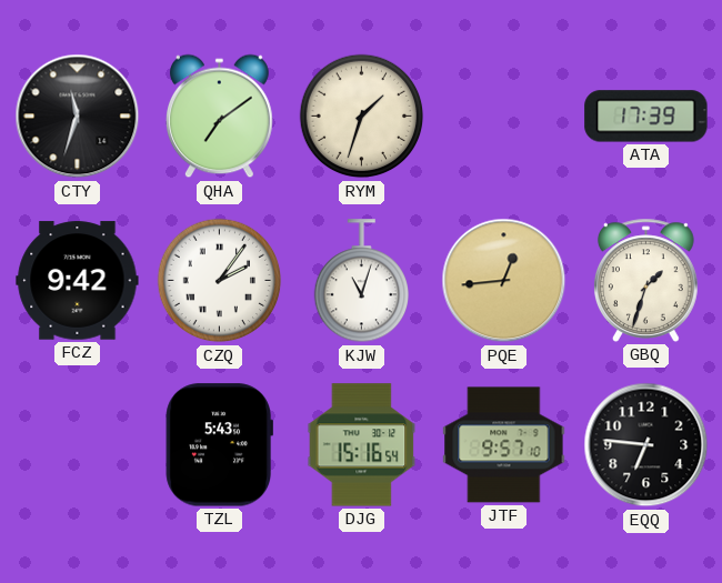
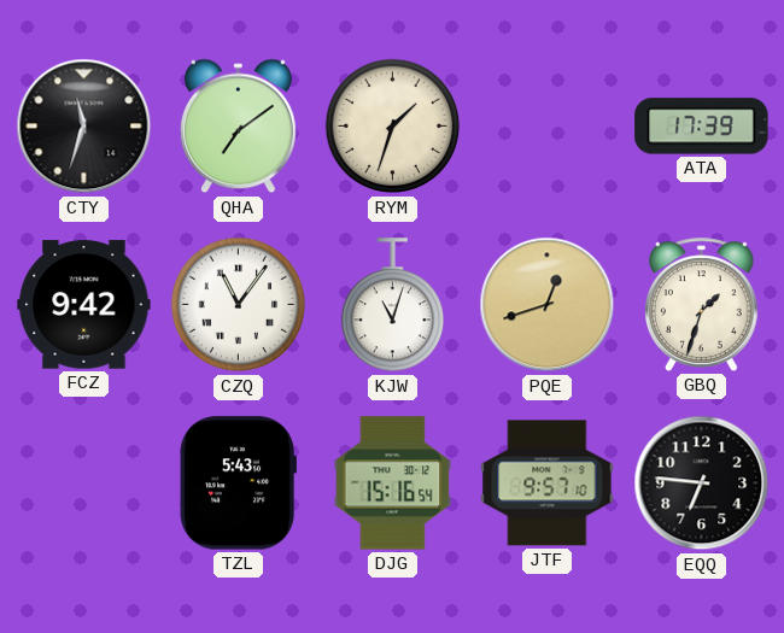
CZQ: 2:06 -> 11:06
PQE: 12:44 -> 12:42
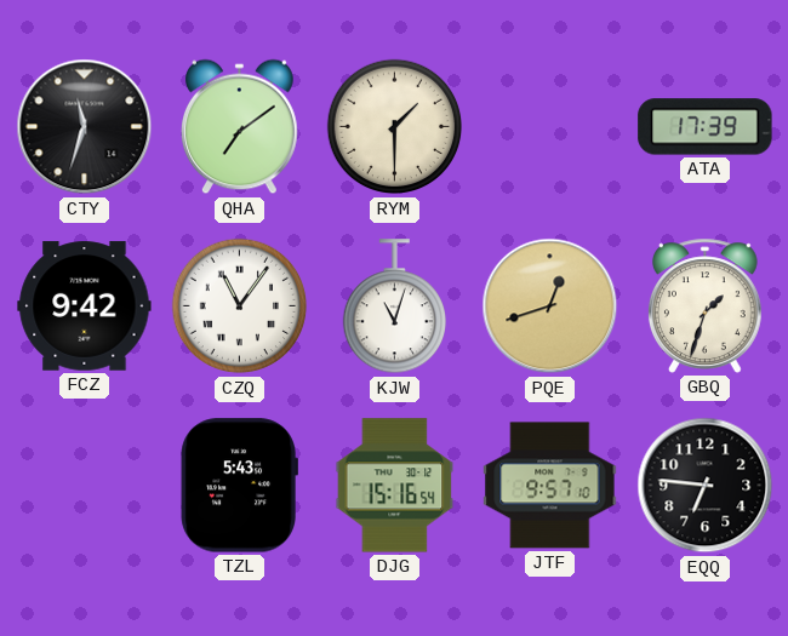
RYM: 1:33 -> 1:30
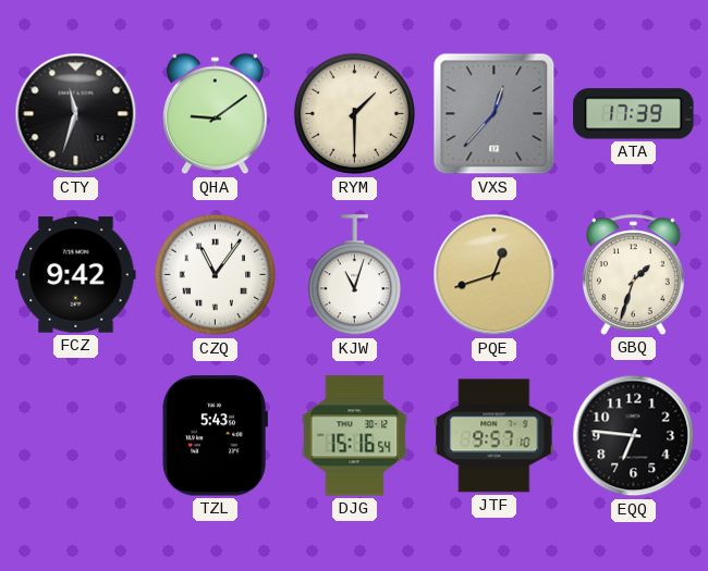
QHA: 7:09 -> 9:09
VXS: none -> 12:37
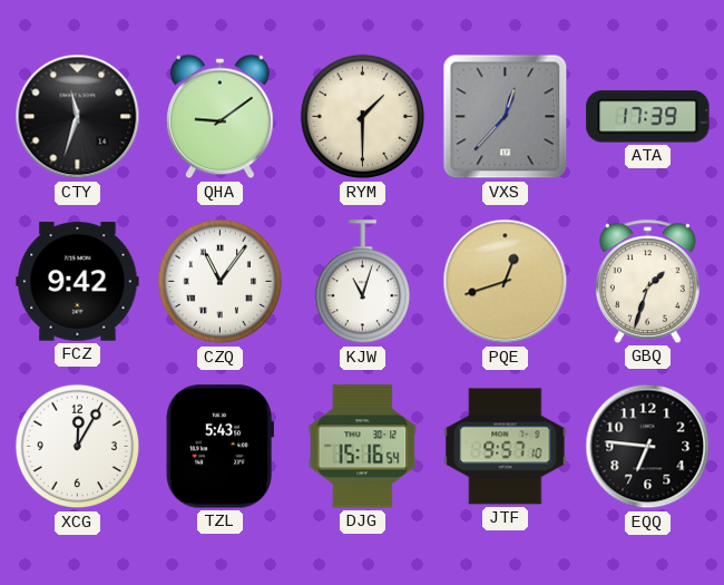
XCG: none -> 12:05
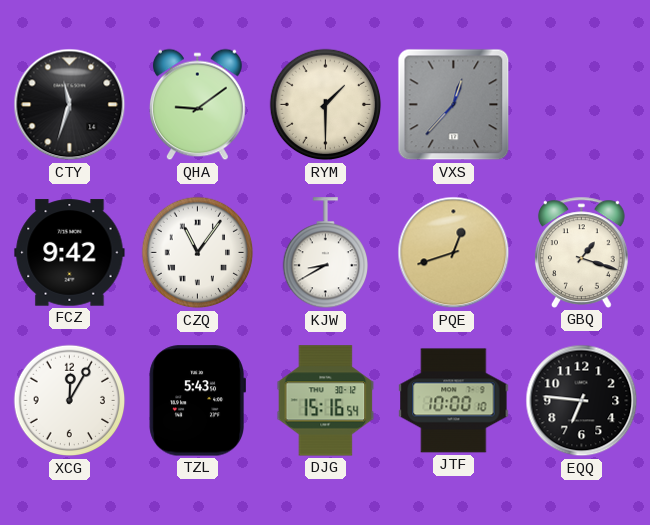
ATA: 17:39 -> none
KJW: 11:03 -> 8:40
GBQ: 1:33 -> 1:18
JTF: 9:57 -> 10:00
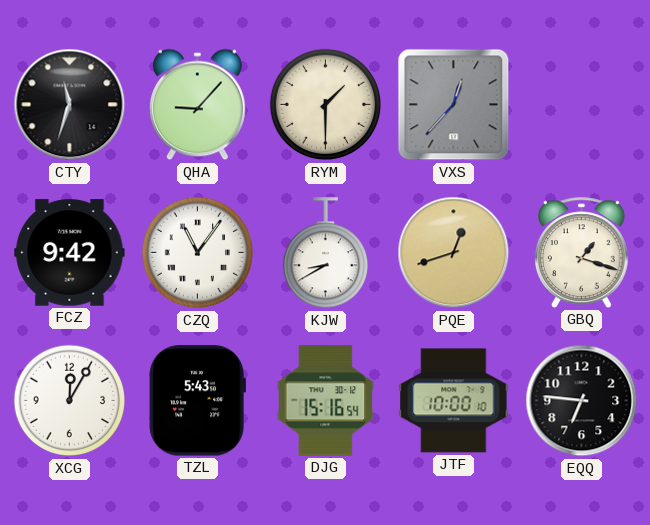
QHA: 9:09 -> 9:07
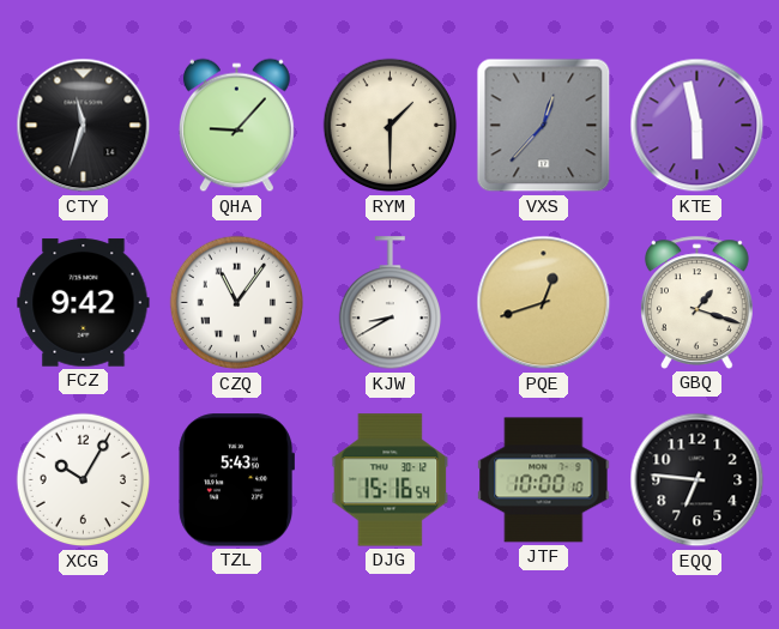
KTE: none -> 5:58
XCG: 12:05 -> 10:05
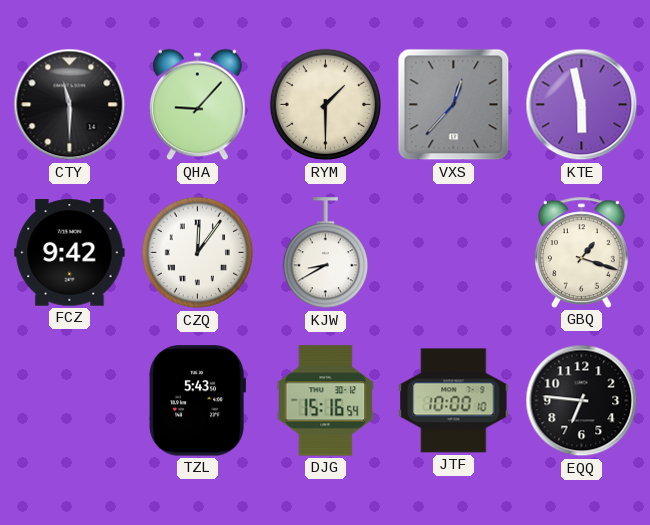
CTY: 11:33 -> 11:30
CZQ: 11:06 -> 12:06
PQE: 12:42 -> none
XCG: 10:05 -> none
